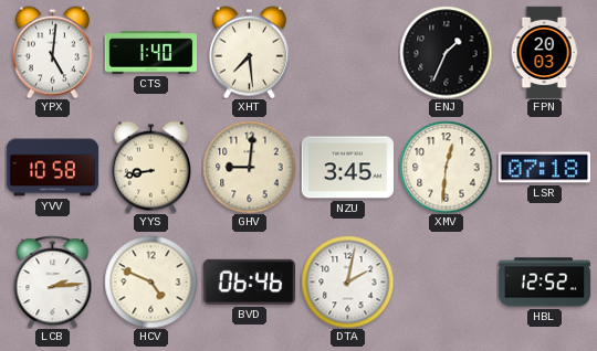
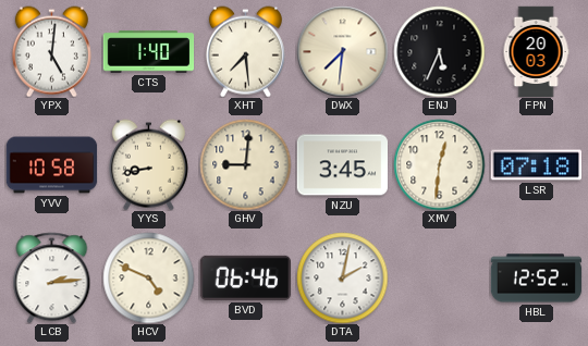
DWX: none -> 7:31
ENJ: 1:34 -> 5:34
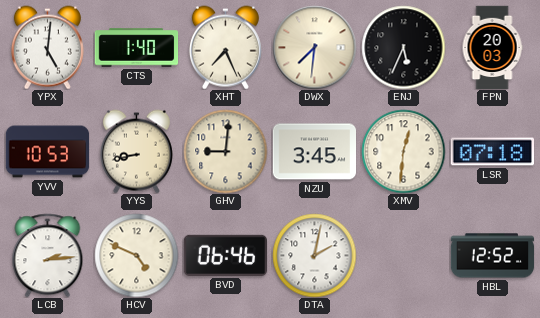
XHT: 7:29 -> 7:26
YVV: 10:58 -> 10:53
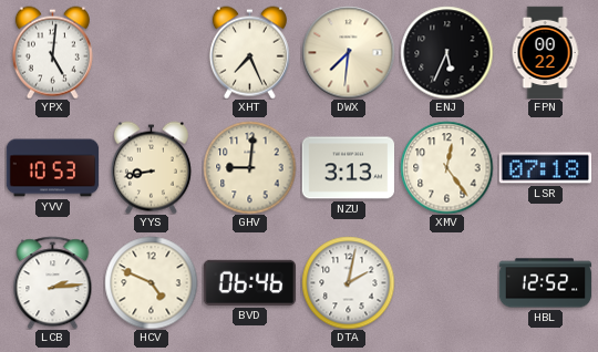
CTS: 1:40 -> none
FPN: 20:03 -> 00:22
NZU: 3:45 -> 3:13
XMV: 12:31 -> 12:24
